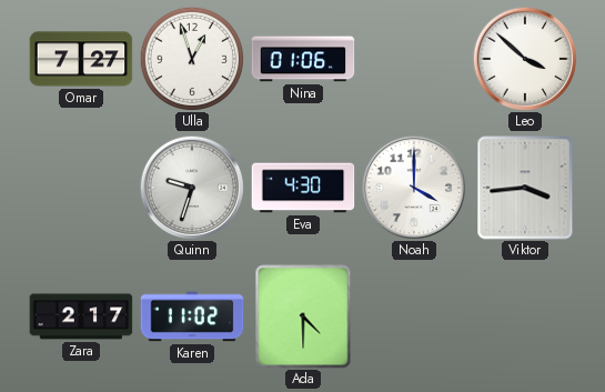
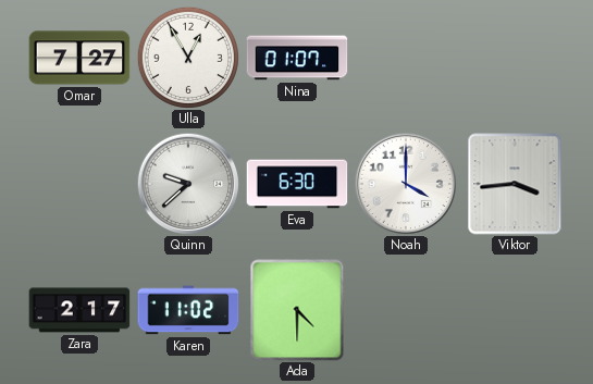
Ulla: 12:57 -> 12:55
Nina: 01:06 -> 01:07
Leo: 3:52 -> none
Quinn: 9:33 -> 9:38
Eva: 4:30 -> 6:30
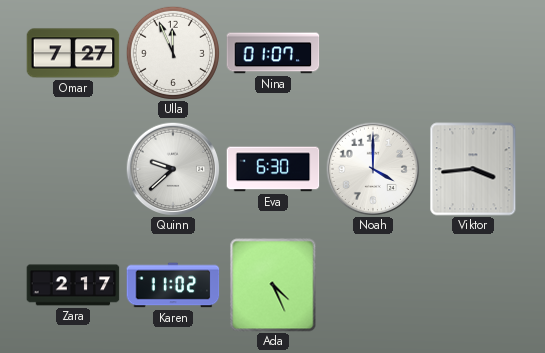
Ulla: 12:55 -> 11:56
Ada: 4:30 -> 4:26
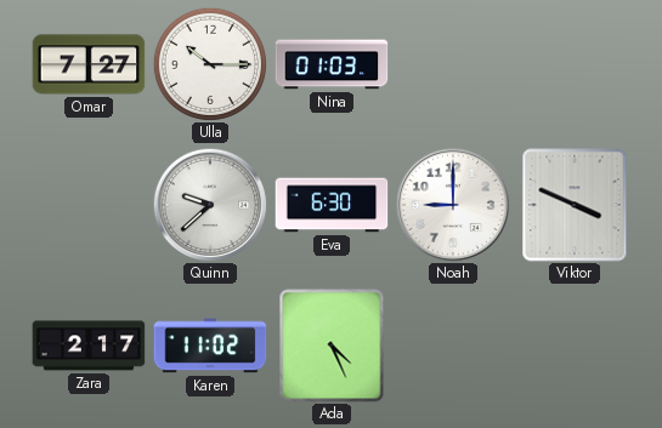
Ulla: 11:56 -> 10:15
Nina: 01:07 -> 01:03
Noah: 4:00 -> 9:00
Viktor: 3:44 -> 3:49
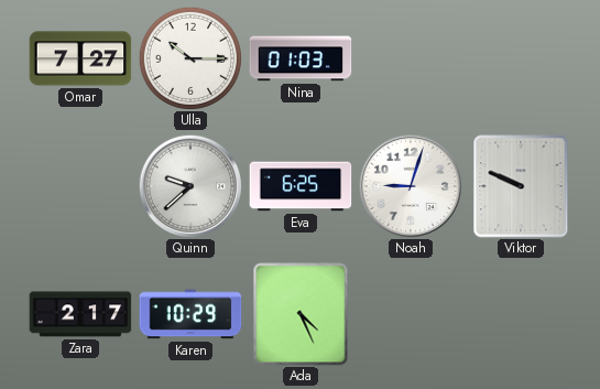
Eva: 6:30 -> 6:25
Noah: 9:00 -> 9:03
Viktor: 3:49 -> 9:49
Karen: 11:02 -> 10:29
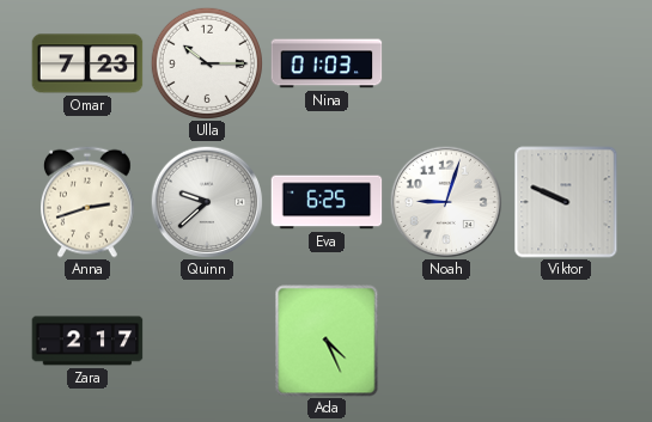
Omar: 7:27 -> 7:23
Anna: none -> 2:42
Karen: 10:29 -> none
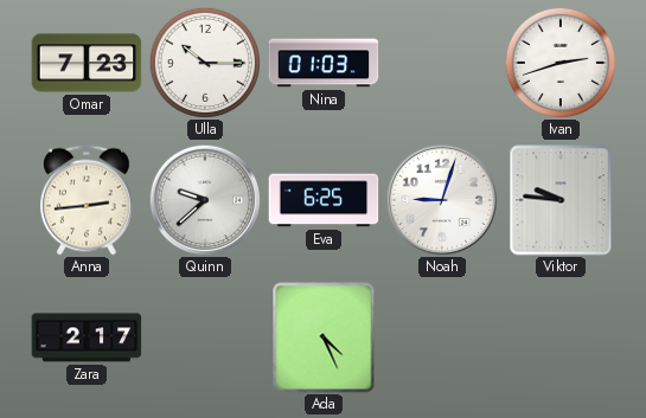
Ivan: none -> 2:42
Anna: 2:42 -> 2:44
Viktor: 9:49 -> 9:46
